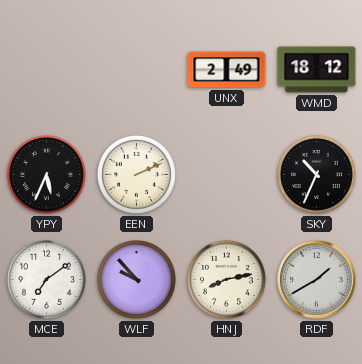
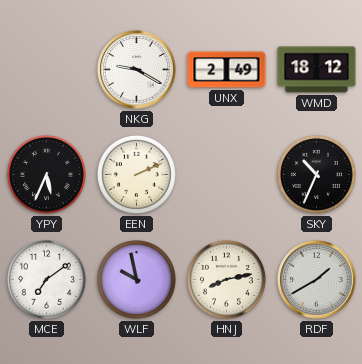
NKG: none -> 9:20
WLF: 9:53 -> 9:58
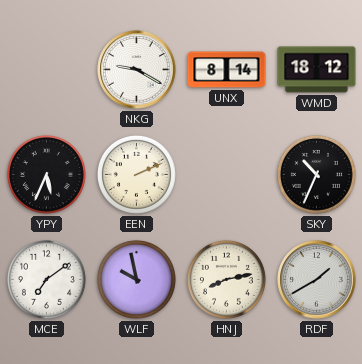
UNX: 2:49 -> 8:14
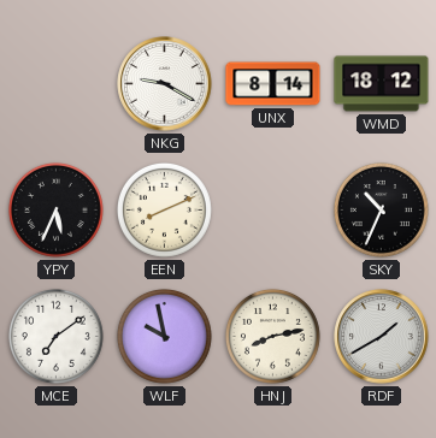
EEN: 2:11 -> 8:11
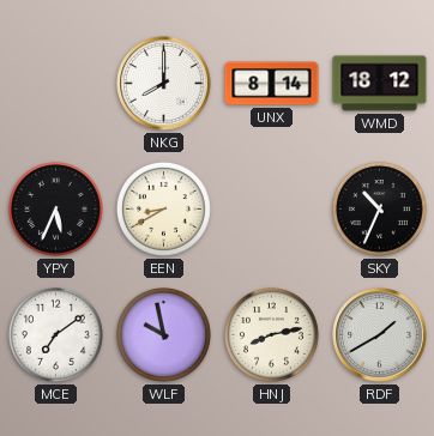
NKG: 9:20 -> 8:00
EEN: 8:11 -> 8:40
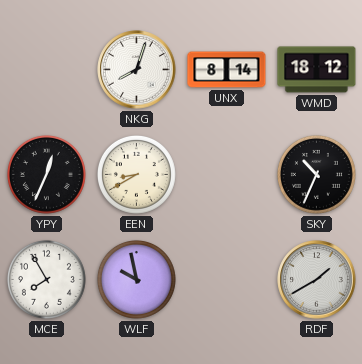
NKG: 8:00 -> 8:03
YPY: 5:34 -> 12:34
MCE: 7:09 -> 7:55
HNJ: 8:13 -> none
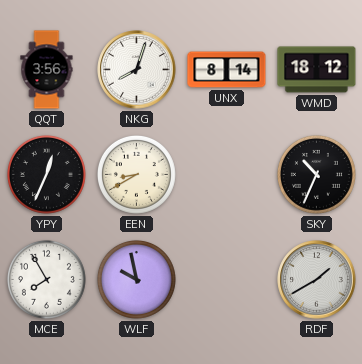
QQT: none -> 3:56
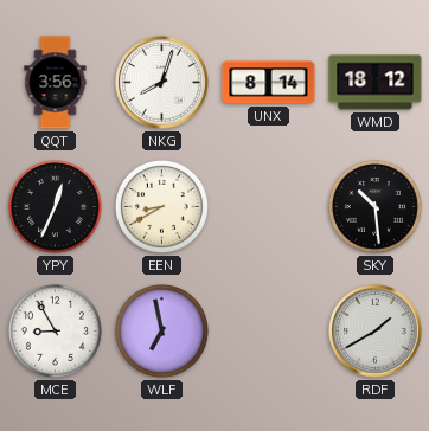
SKY: 10:34 -> 10:29
MCE: 7:55 -> 8:55
WLF: 9:58 -> 6:58
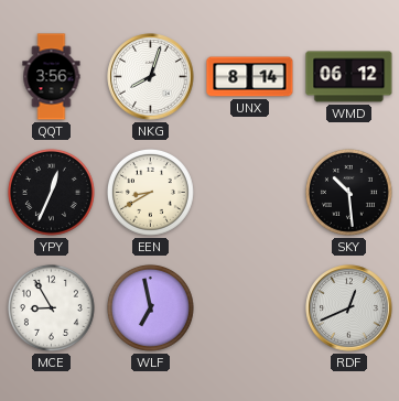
WMD: 18:12 -> 06:12
RDF: 1:40 -> 12:41
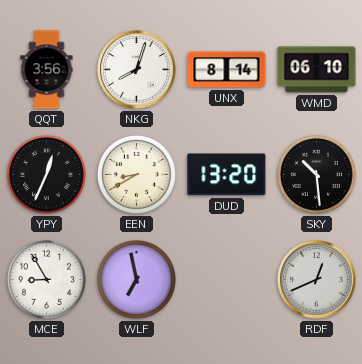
WMD: 06:12 -> 06:10
DUD: none -> 13:20
